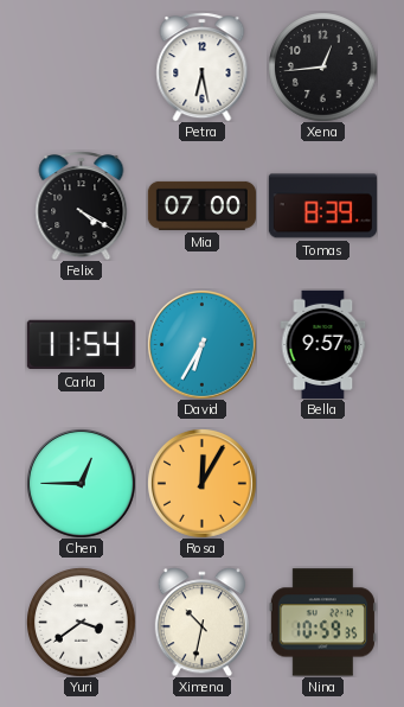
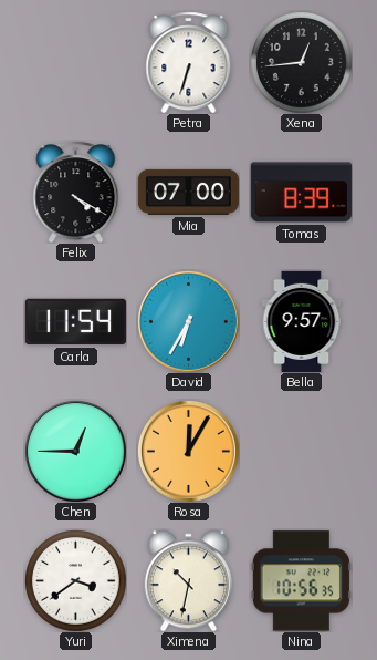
Petra: 6:28 -> 6:33
Nina: 10:59 -> 10:56
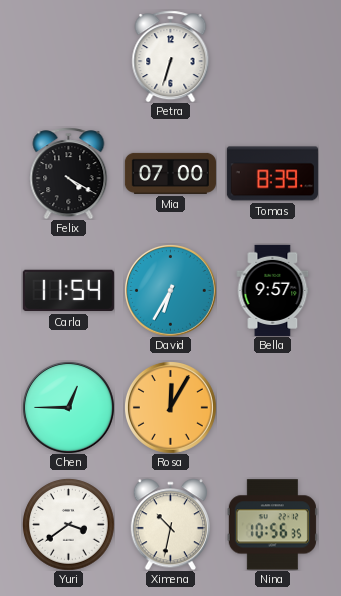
Xena: 12:44 -> none
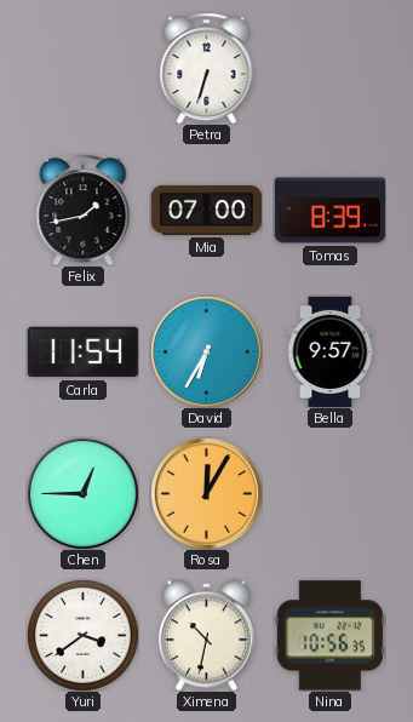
Felix: 4:20 -> 1:43
